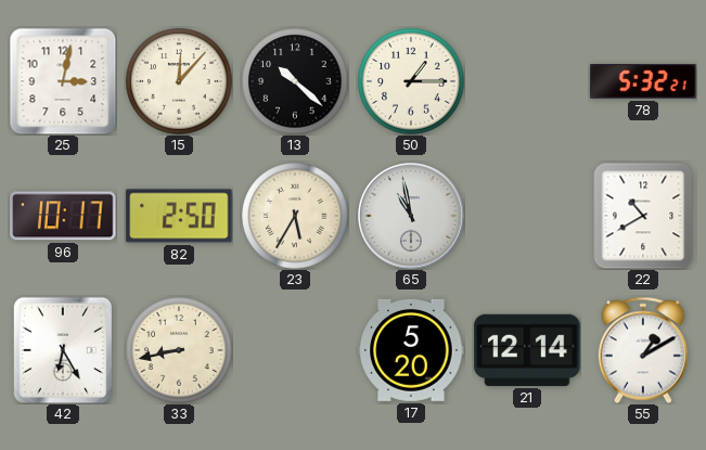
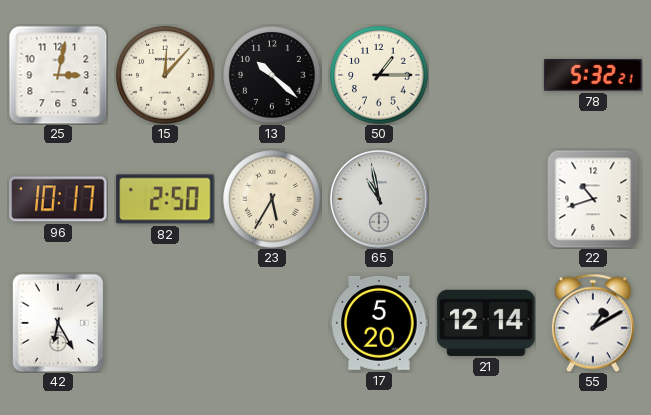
22: 10:40 -> 10:42
33: 8:43 -> none
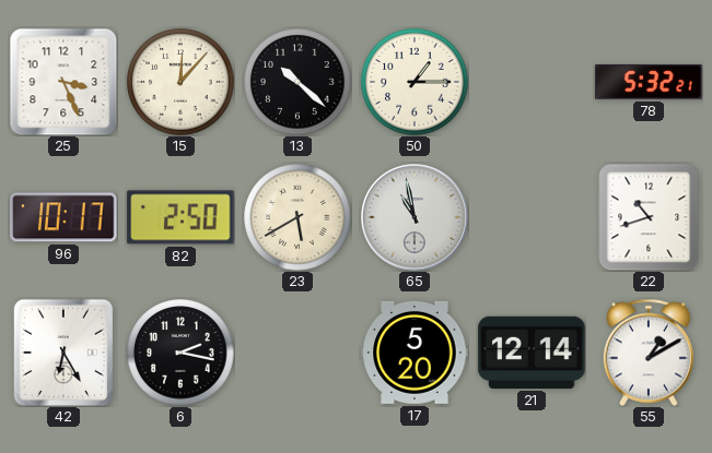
25: 3:02 -> 3:26
23: 5:35 -> 5:40
6: none -> 2:17
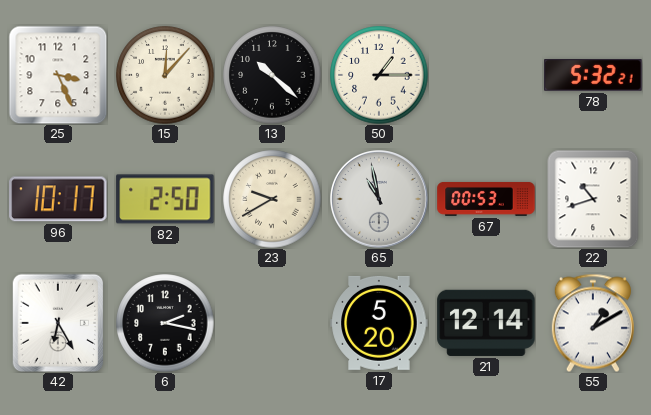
23: 5:40 -> 9:40
67: none -> 00:53
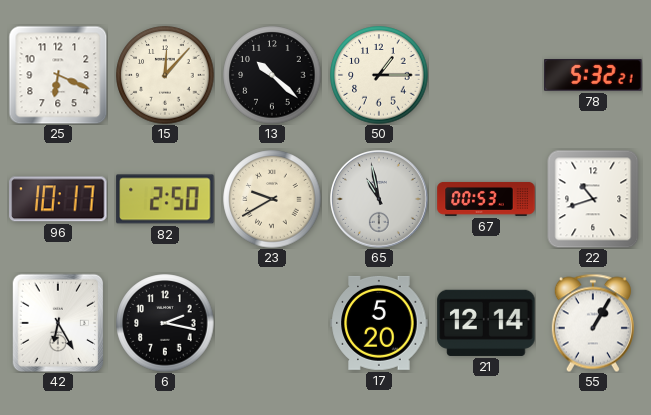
25: 3:26 -> 6:19
55: 1:10 -> 1:05
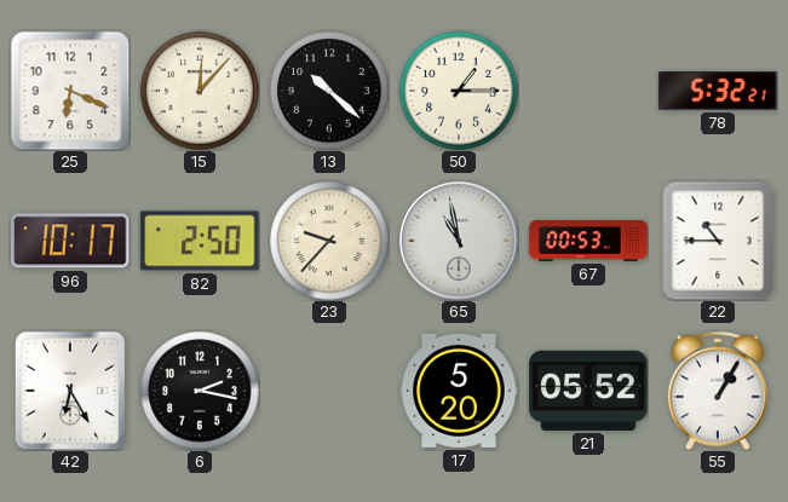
23: 9:40 -> 9:37
22: 10:42 -> 10:45
21: 12:14 -> 05:52
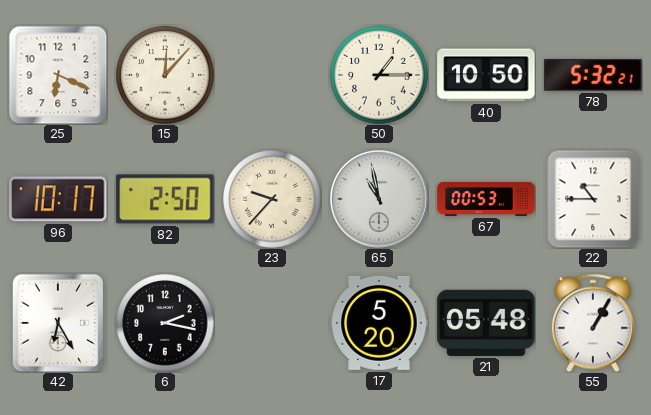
13: 10:22 -> none
40: none -> 10:50
21: 05:52 -> 05:48
